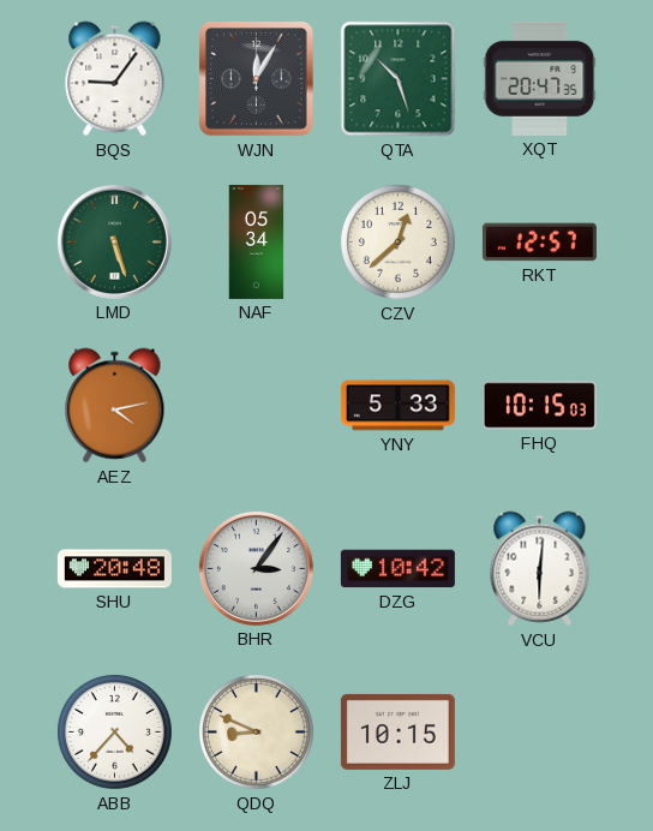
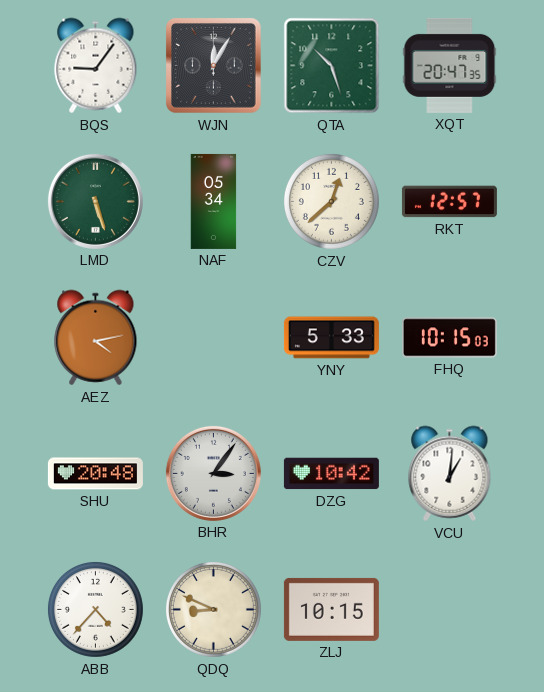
VCU: 6:01 -> 1:01
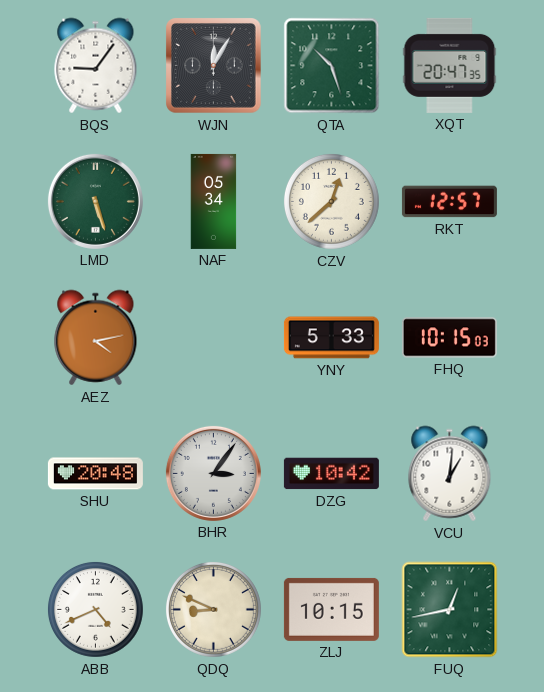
ABB: 4:37 -> 4:41
FUQ: none -> 12:43
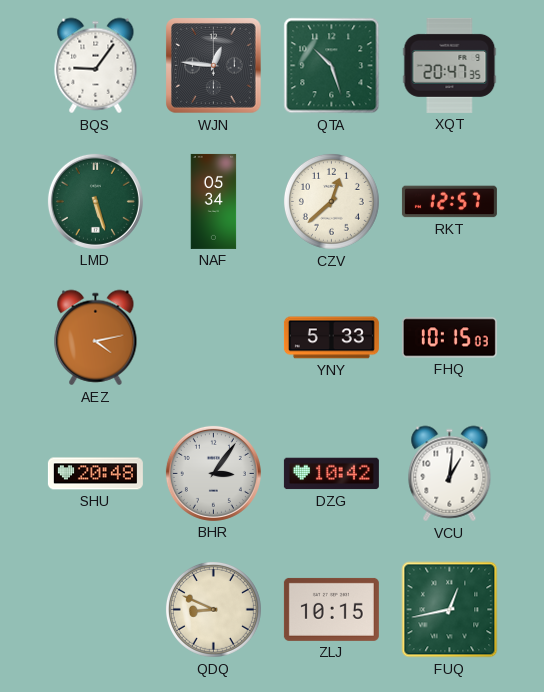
WJN: 12:05 -> 12:46
ABB: 4:41 -> none
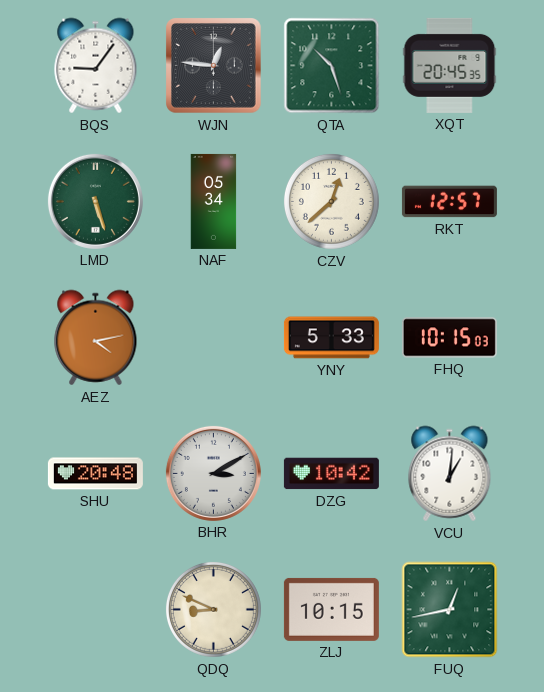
XQT: 20:47 -> 20:45
BHR: 3:06 -> 3:10
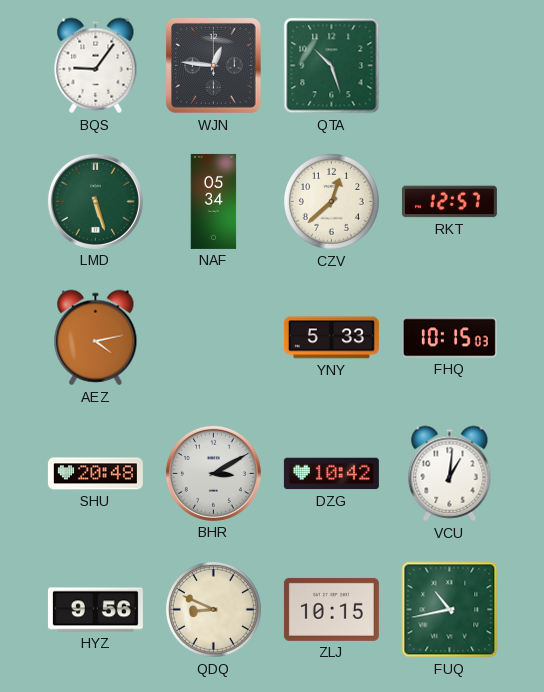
XQT: 20:45 -> none
HYZ: none -> 9:56
FUQ: 12:43 -> 10:43
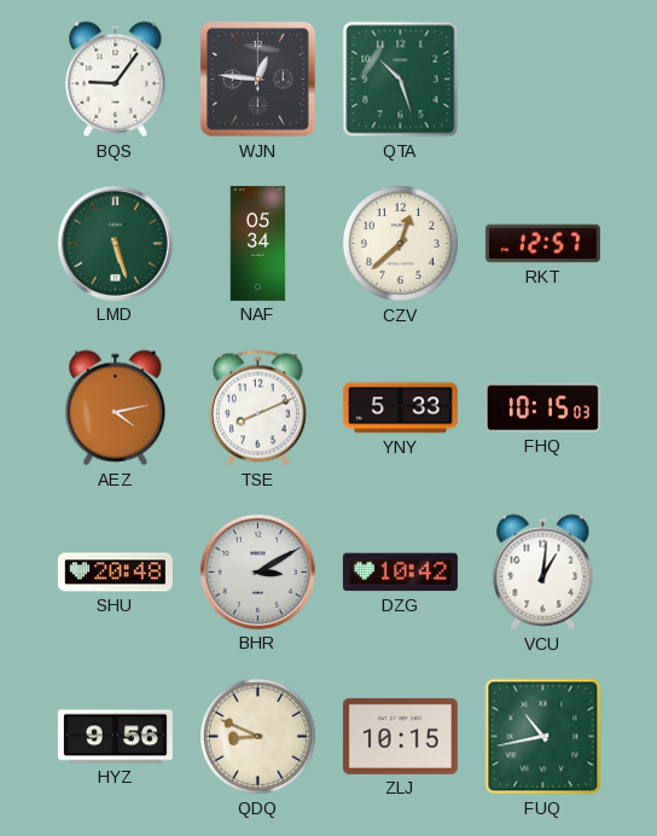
TSE: none -> 8:11
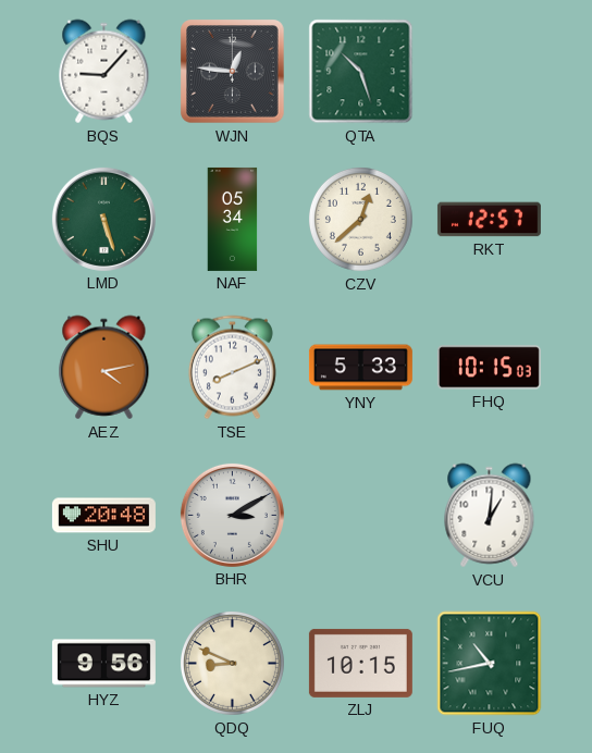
BQS: 9:06 -> 9:07
DZG: 10:42 -> none
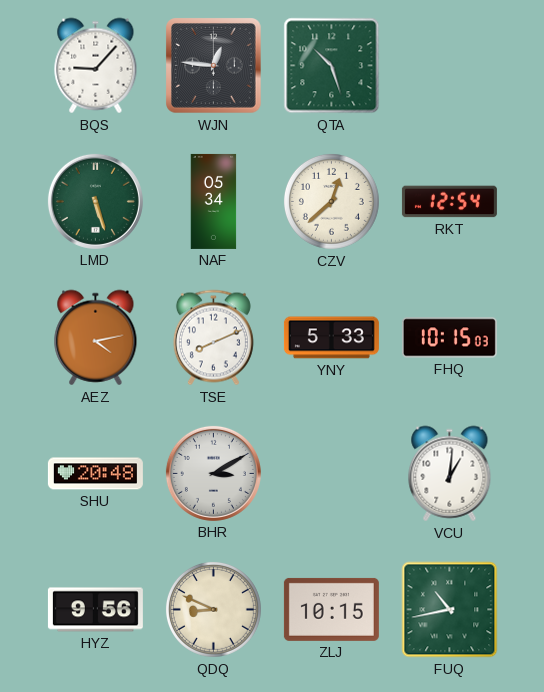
RKT: 12:57 -> 12:54
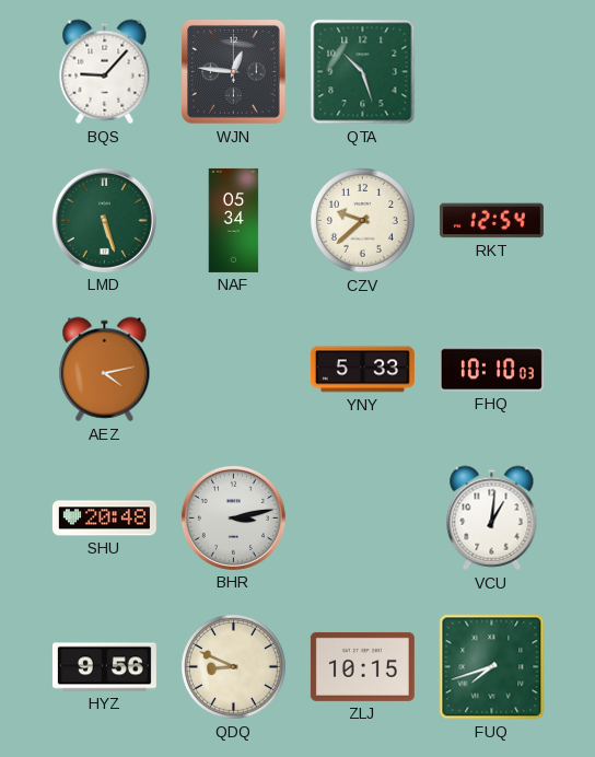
CZV: 12:38 -> 9:38
TSE: 8:11 -> none
FHQ: 10:15 -> 10:10
BHR: 3:10 -> 3:13
FUQ: 10:43 -> 7:42
